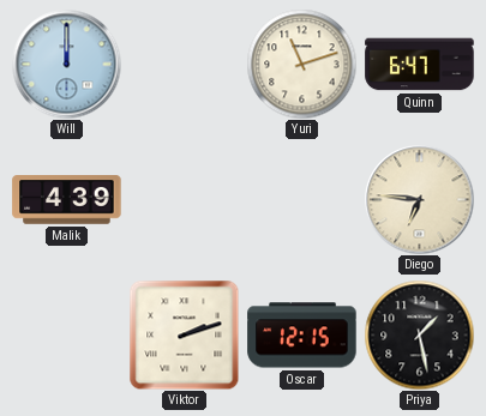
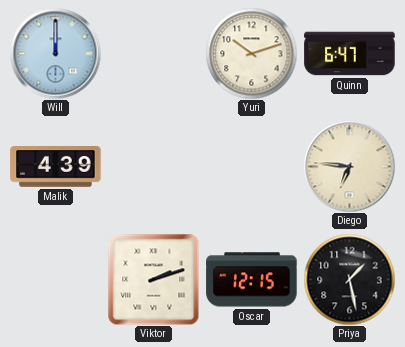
Yuri: 11:12 -> 10:12
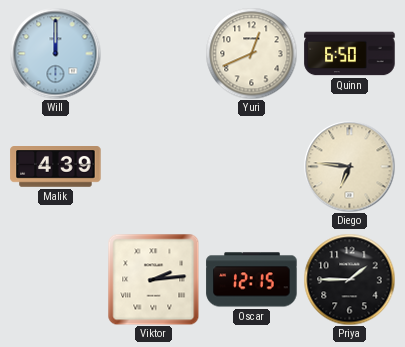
Yuri: 10:12 -> 12:41
Quinn: 6:47 -> 6:50
Viktor: 2:12 -> 2:14
Priya: 1:28 -> 1:45
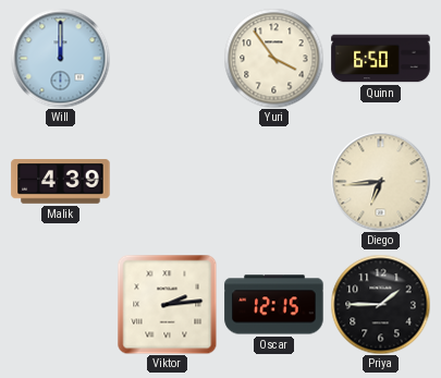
Yuri: 12:41 -> 3:54
Diego: 6:46 -> 6:44
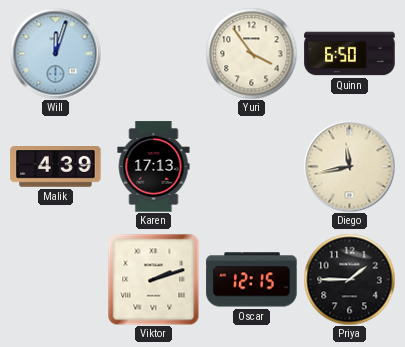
Will: 12:00 -> 12:03
Karen: none -> 17:13
Diego: 6:44 -> 11:43
Viktor: 2:14 -> 2:12
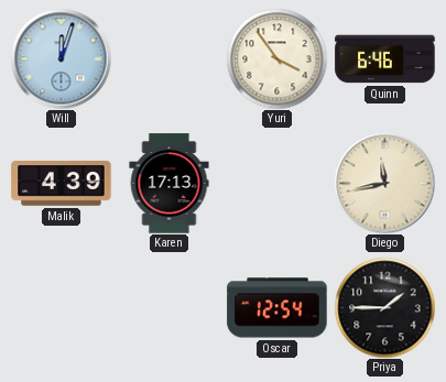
Quinn: 6:50 -> 6:46
Viktor: 2:12 -> none
Oscar: 12:15 -> 12:54
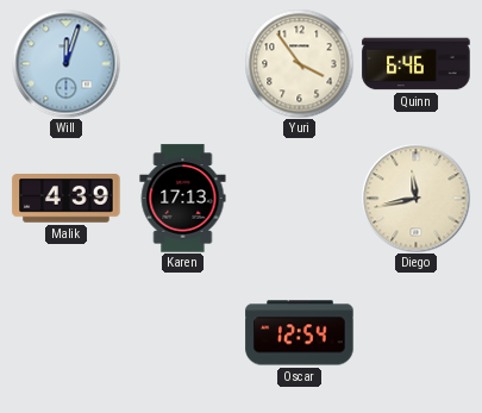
Priya: 1:45 -> none
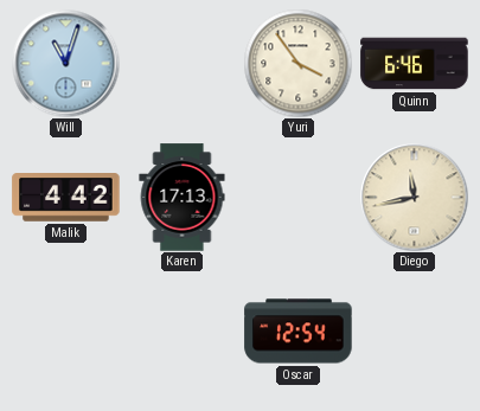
Will: 12:03 -> 11:03
Malik: 4:39 -> 4:42
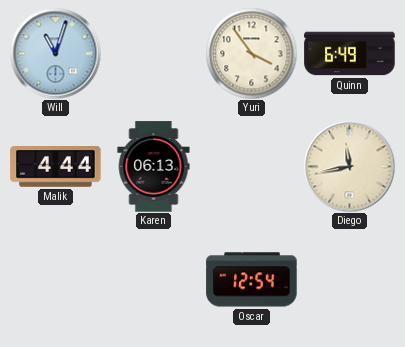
Quinn: 6:46 -> 6:49
Malik: 4:42 -> 4:44
Karen: 17:13 -> 06:13
